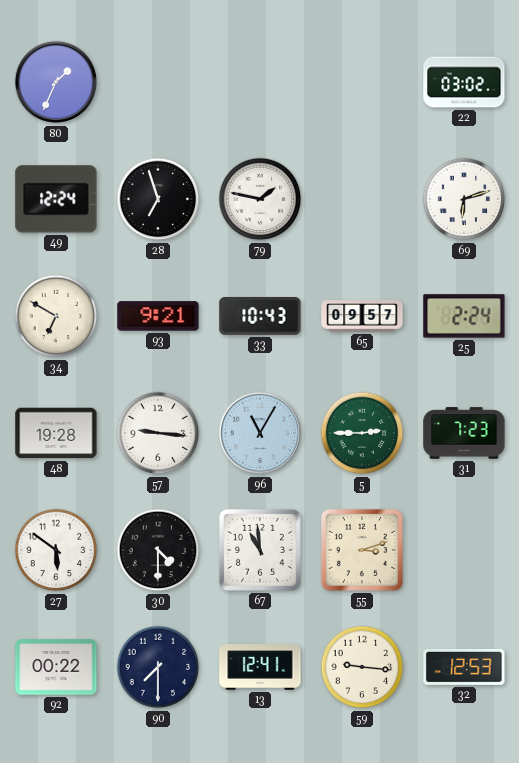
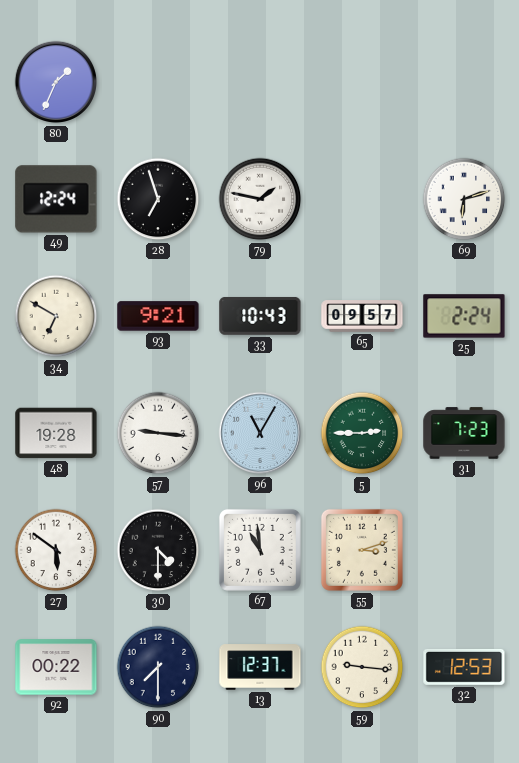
22: 03:02 -> none
13: 12:41 -> 12:37
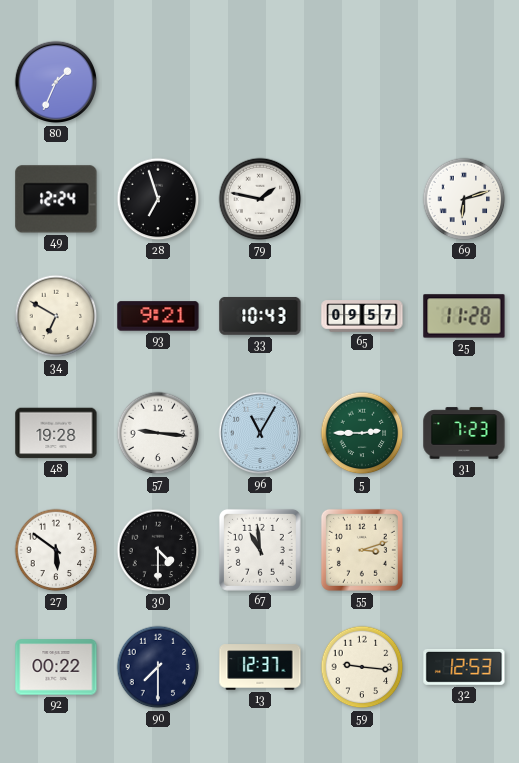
25: 2:24 -> 11:28
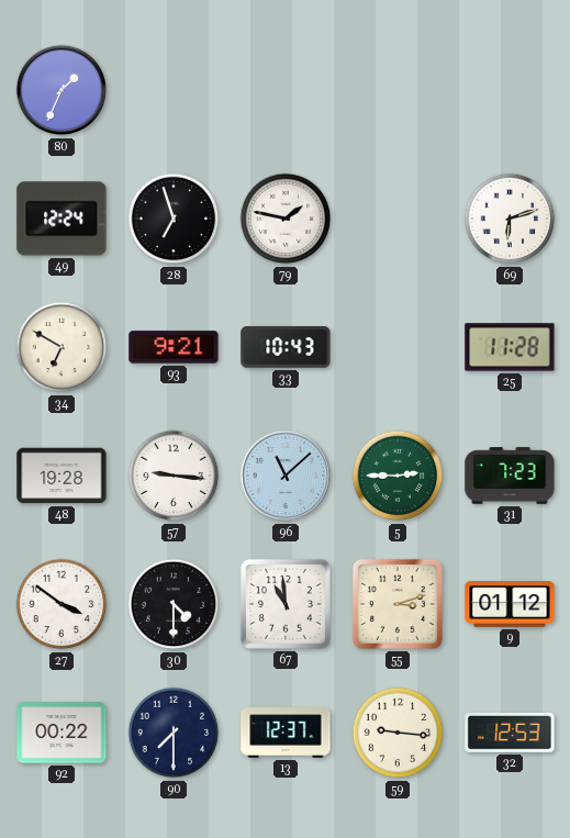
65: 09:57 -> none
96: 11:05 -> 11:08
27: 5:51 -> 3:51
9: none -> 01:12
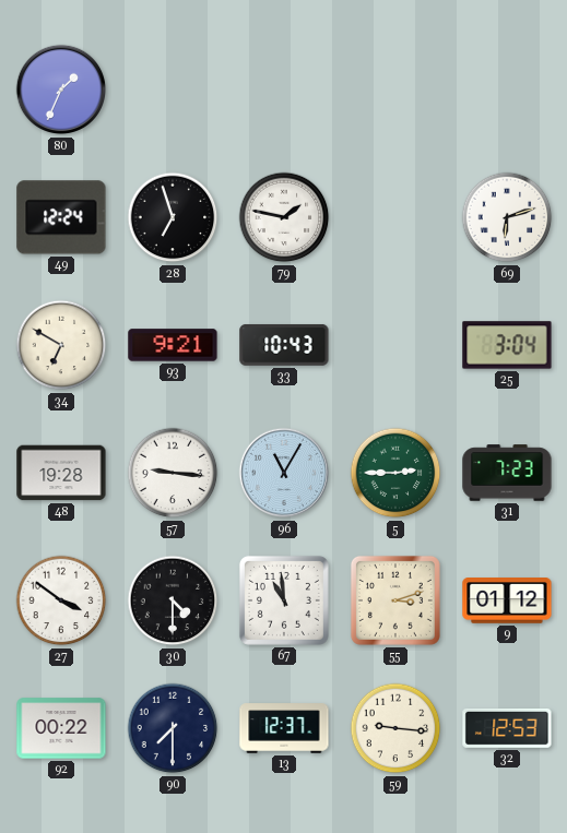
25: 11:28 -> 3:04
96: 11:08 -> 11:05
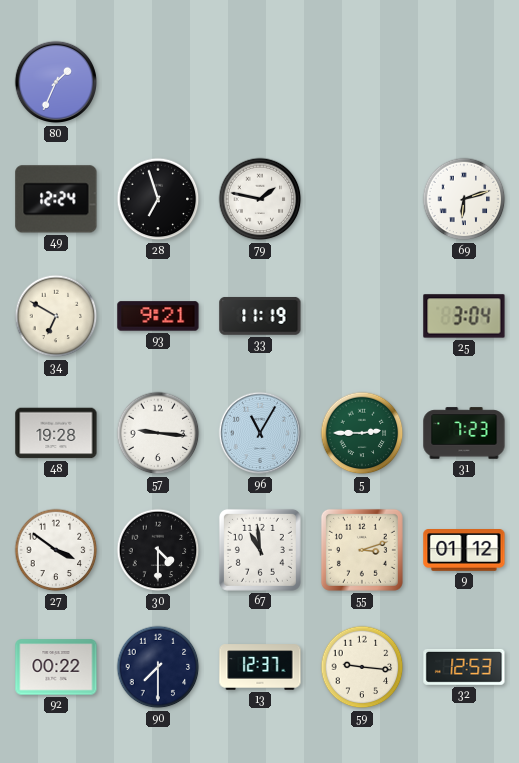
33: 10:43 -> 11:19
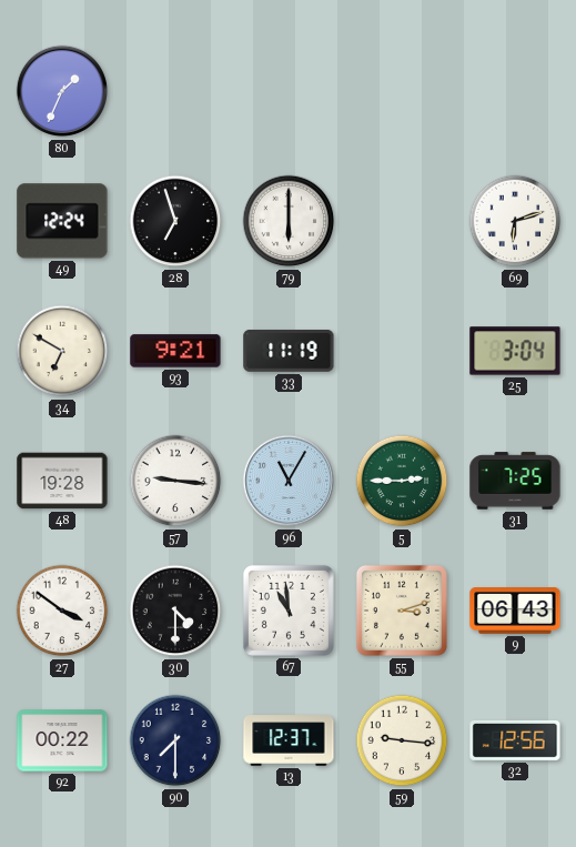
79: 1:47 -> 6:00
31: 7:23 -> 7:25
9: 01:12 -> 06:43
32: 12:53 -> 12:56
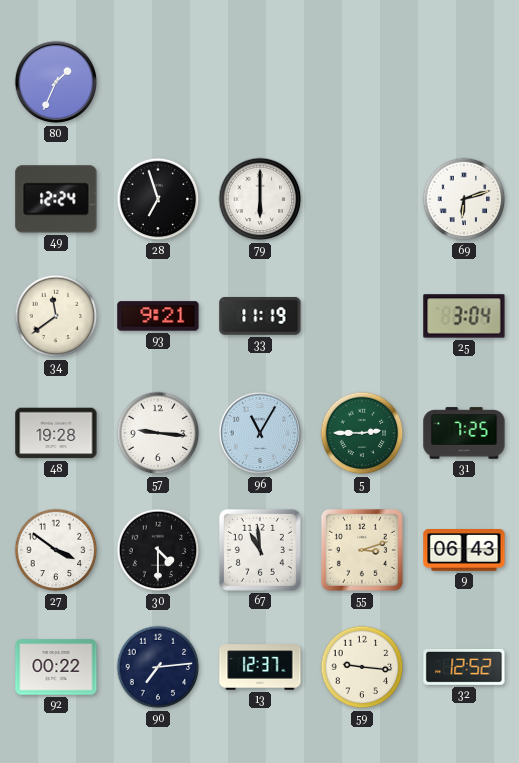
34: 6:50 -> 11:39
90: 7:30 -> 7:14
32: 12:56 -> 12:52
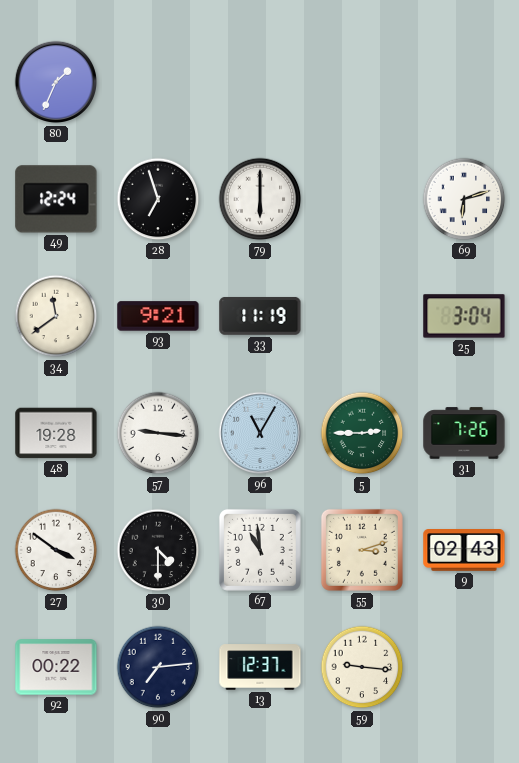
31: 7:25 -> 7:26
9: 06:43 -> 02:43
32: 12:52 -> none
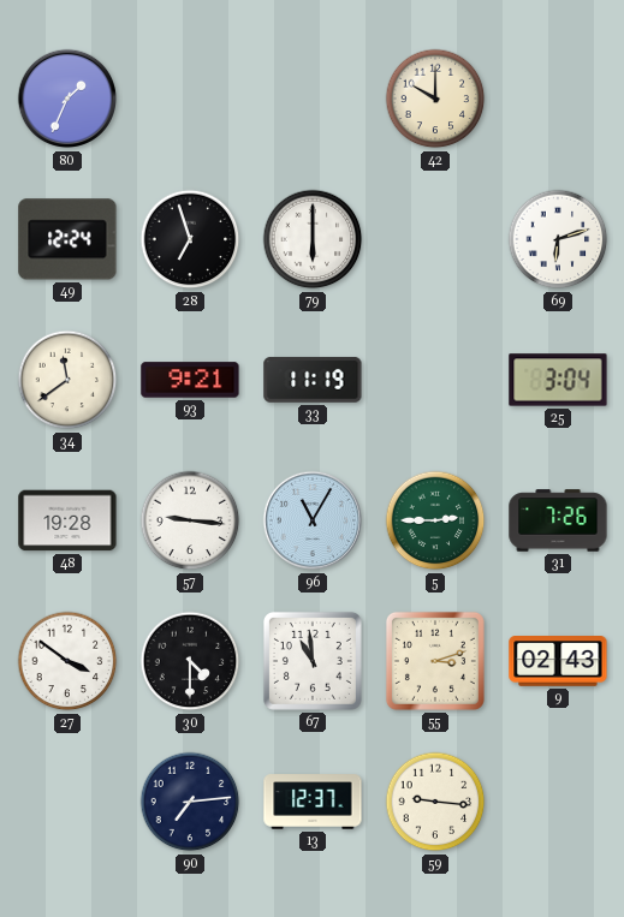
42: none -> 10:00
92: 00:22 -> none
